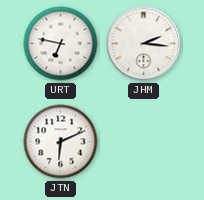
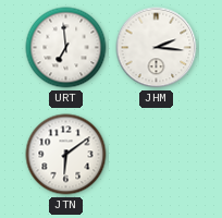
URT: 6:47 -> 6:59
JTN: 6:11 -> 6:09
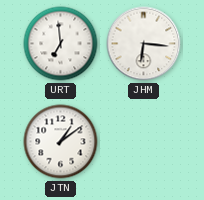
JHM: 2:16 -> 6:16
JTN: 6:09 -> 1:09
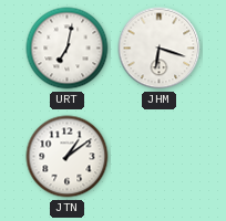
URT: 6:59 -> 7:02
JHM: 6:16 -> 6:18
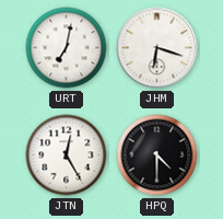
JTN: 1:09 -> 12:25
HPQ: none -> 4:30
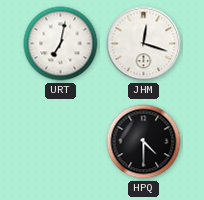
JHM: 6:18 -> 12:18
JTN: 12:25 -> none
